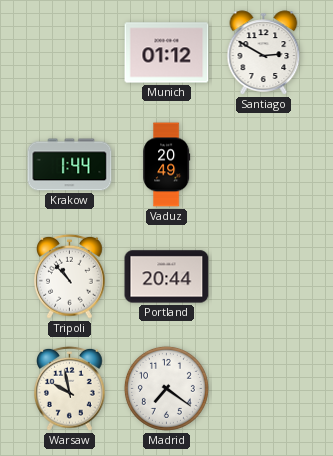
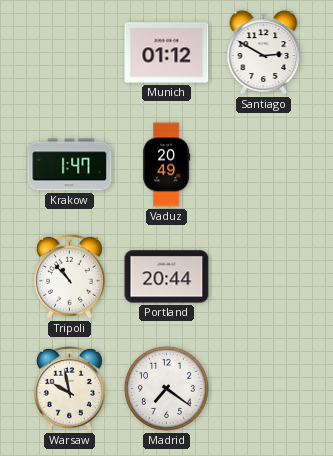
Krakow: 1:44 -> 1:47
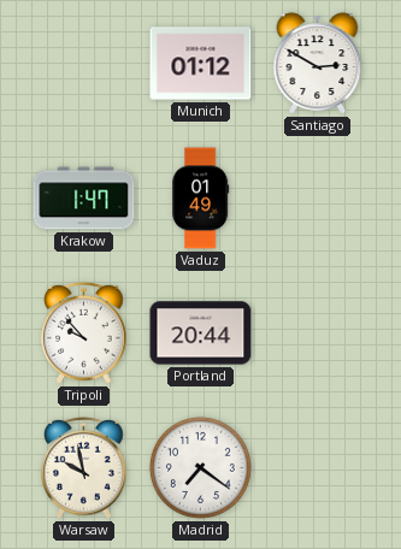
Vaduz: 20:49 -> 01:49
Tripoli: 10:53 -> 9:53
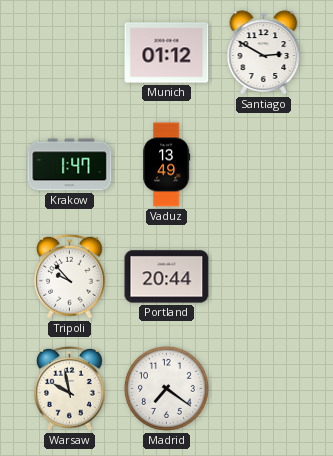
Vaduz: 01:49 -> 13:49
